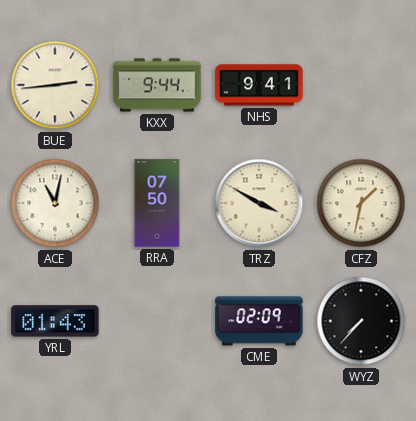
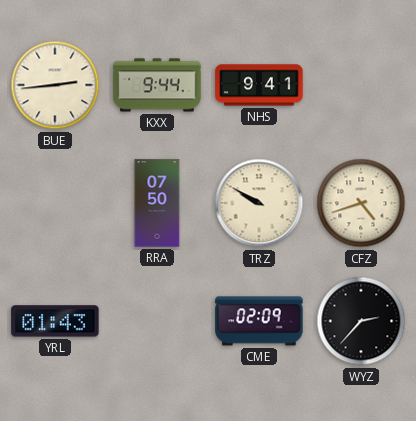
ACE: 11:02 -> none
TRZ: 3:50 -> 9:50
CFZ: 1:32 -> 4:42
WYZ: 7:37 -> 2:37
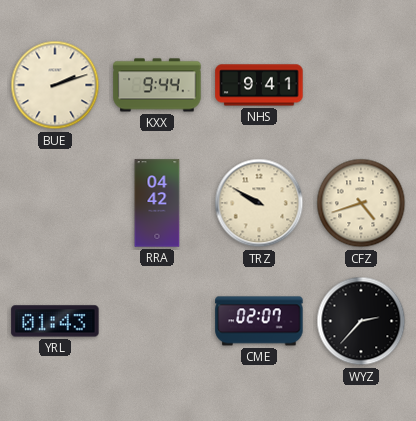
BUE: 2:44 -> 2:12
RRA: 07:50 -> 04:42
CME: 02:09 -> 02:07
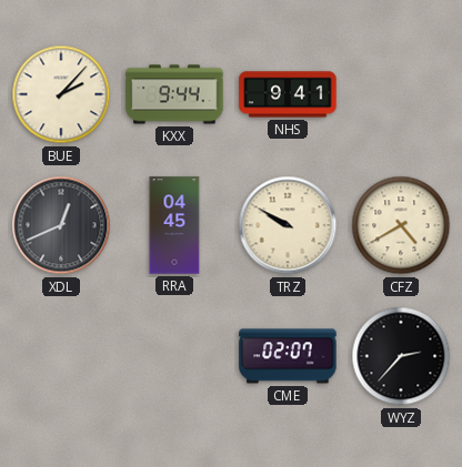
BUE: 2:12 -> 2:07
XDL: none -> 12:41
RRA: 04:42 -> 04:45
CFZ: 4:42 -> 4:40
YRL: 01:43 -> none
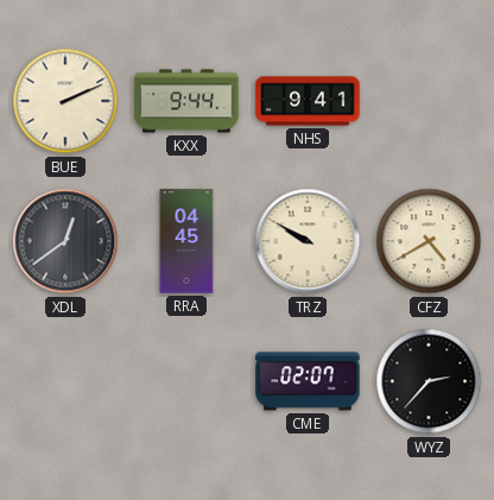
BUE: 2:07 -> 2:11
XDL: 12:41 -> 12:39
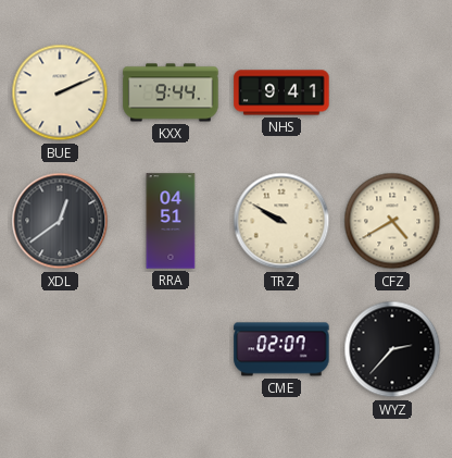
RRA: 04:45 -> 04:51
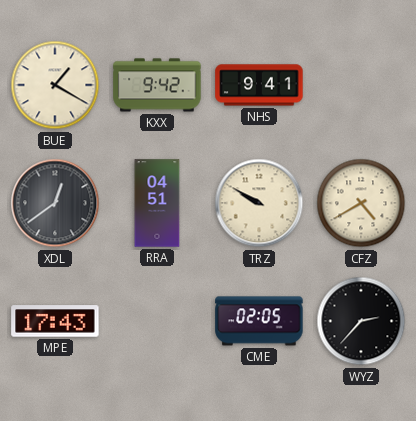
BUE: 2:11 -> 1:20
KXX: 9:44 -> 9:42
MPE: none -> 17:43
CME: 02:07 -> 02:05
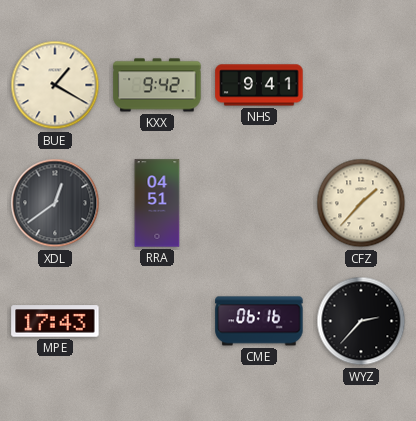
TRZ: 9:50 -> none
CFZ: 4:40 -> 1:37
CME: 02:05 -> 06:16
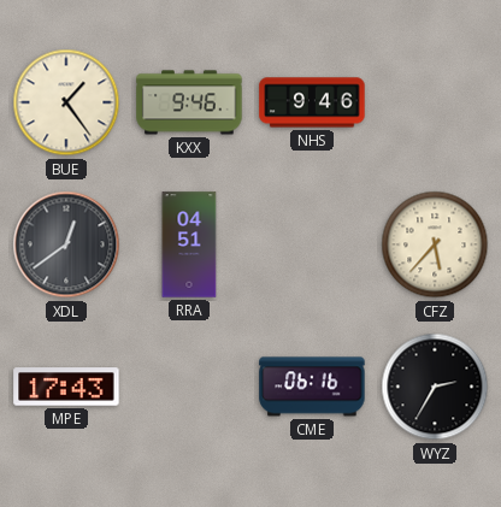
BUE: 1:20 -> 1:24
KXX: 9:42 -> 9:46
NHS: 9:41 -> 9:46
CFZ: 1:37 -> 5:37
WYZ: 2:37 -> 2:35
